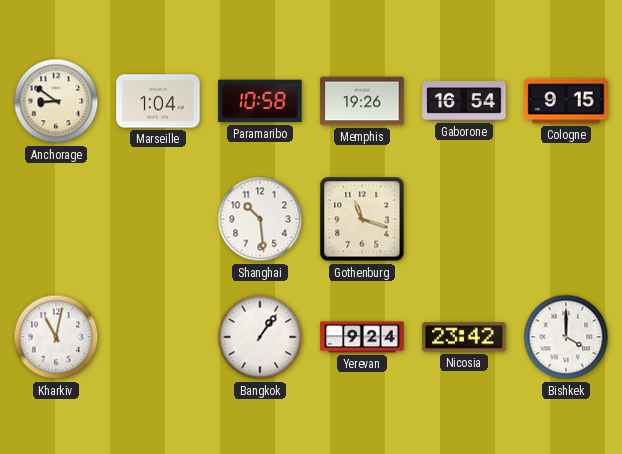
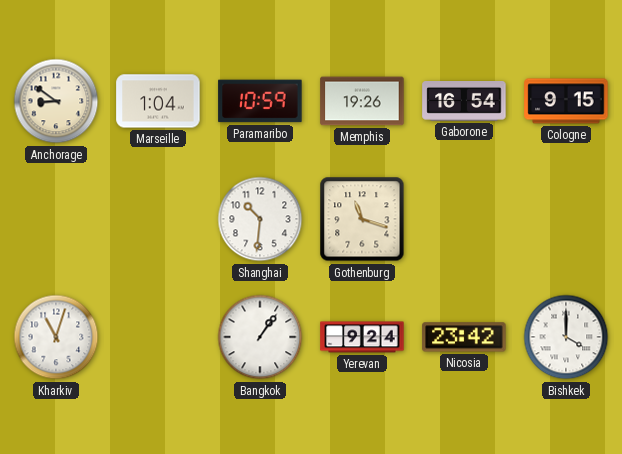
Paramaribo: 10:58 -> 10:59
Shanghai: 10:29 -> 10:31
Kharkiv: 11:02 -> 11:03
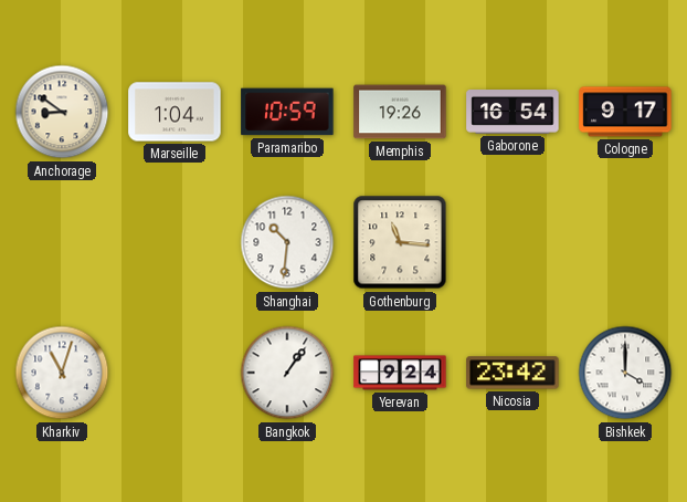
Cologne: 9:15 -> 9:17
Gothenburg: 11:18 -> 11:16
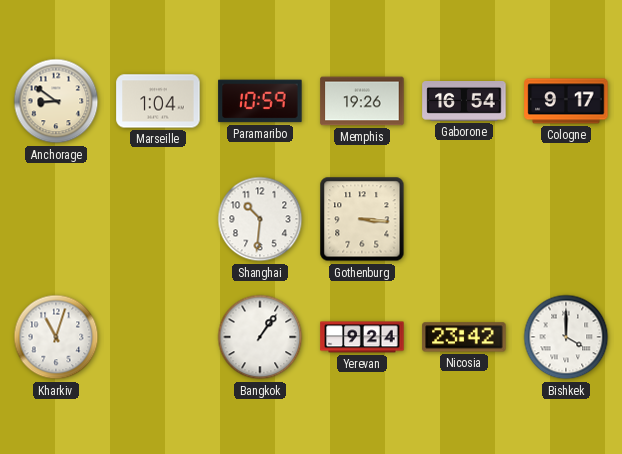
Gothenburg: 11:16 -> 3:16
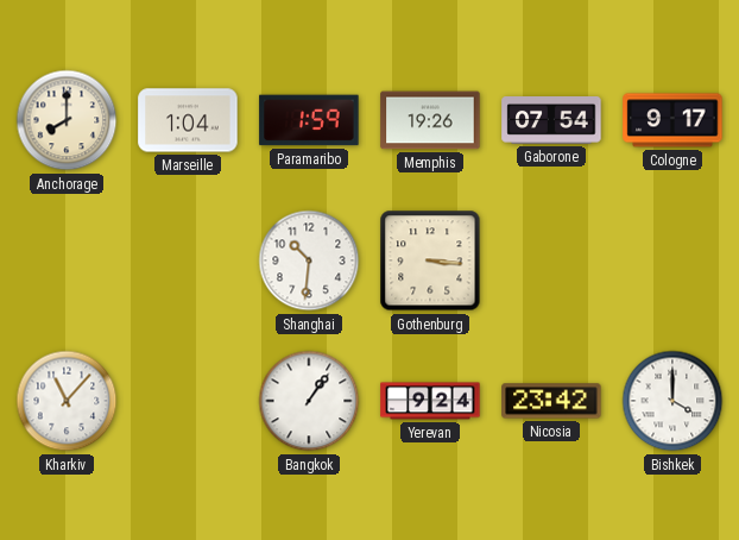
Anchorage: 8:51 -> 8:00
Paramaribo: 10:59 -> 1:59
Gaborone: 16:54 -> 07:54
Kharkiv: 11:03 -> 11:07
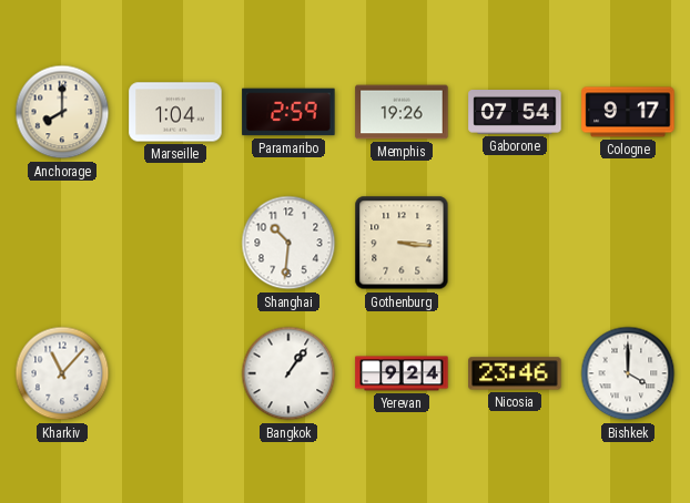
Paramaribo: 1:59 -> 2:59
Nicosia: 23:42 -> 23:46
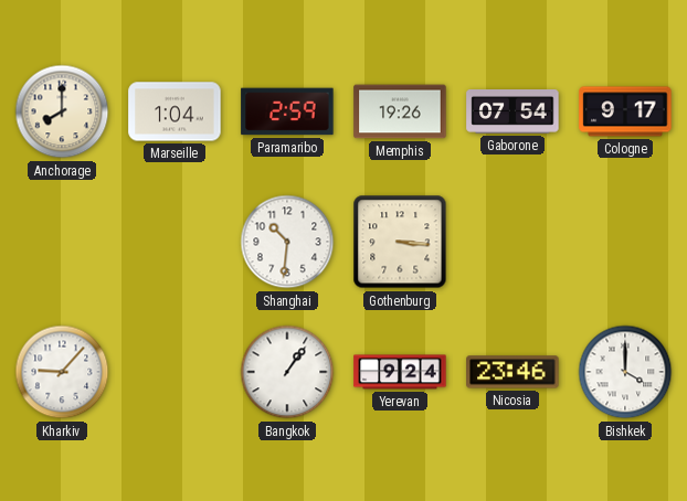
Kharkiv: 11:07 -> 9:07
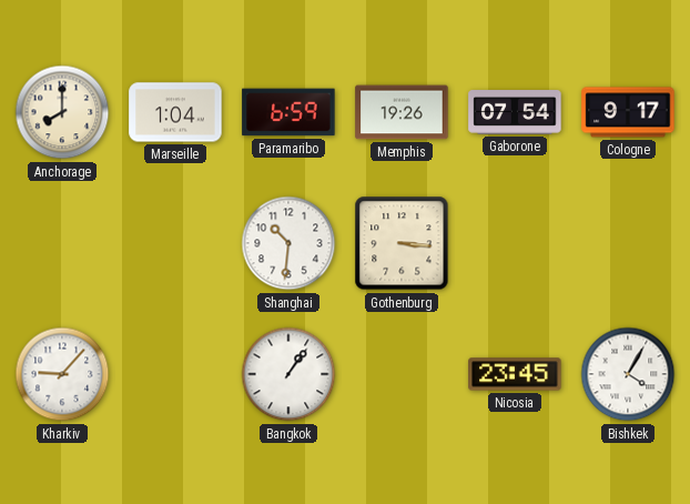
Paramaribo: 2:59 -> 6:59
Yerevan: 9:24 -> none
Nicosia: 23:46 -> 23:45
Bishkek: 4:00 -> 4:05
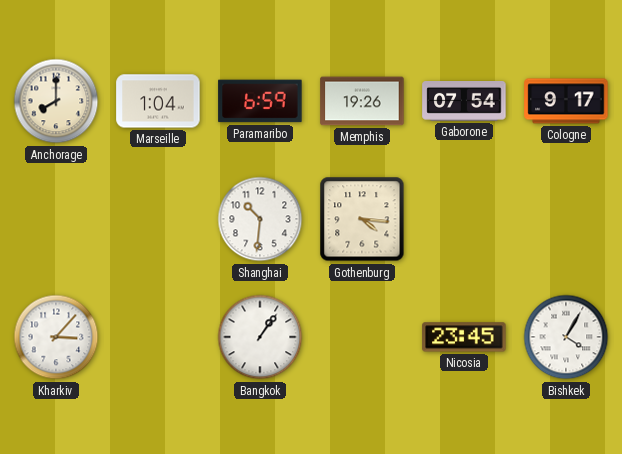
Gothenburg: 3:16 -> 4:16
Kharkiv: 9:07 -> 3:07
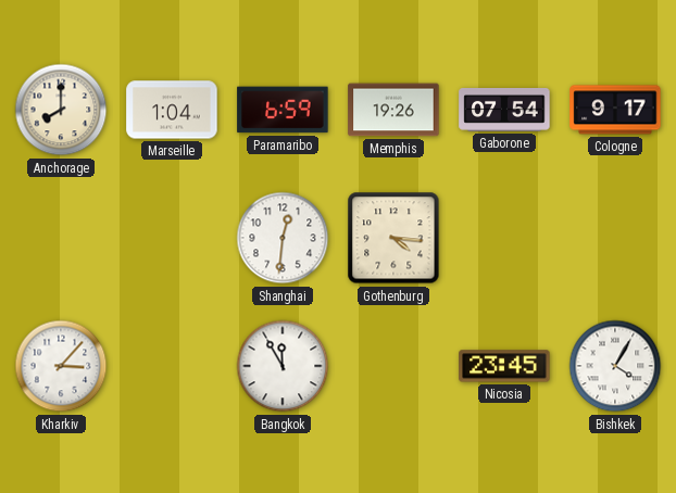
Shanghai: 10:31 -> 12:31
Bangkok: 1:06 -> 11:55
